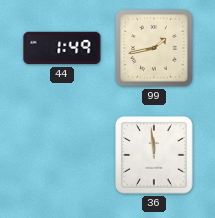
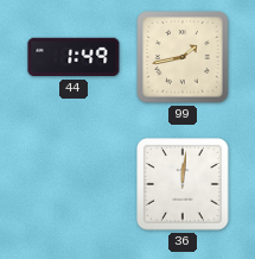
36: 11:59 -> 12:01
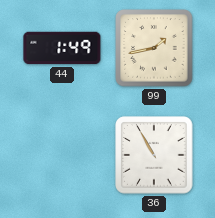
36: 12:01 -> 10:55
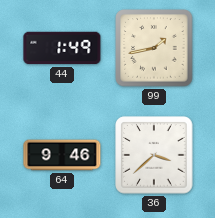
64: none -> 9:46
36: 10:55 -> 3:38
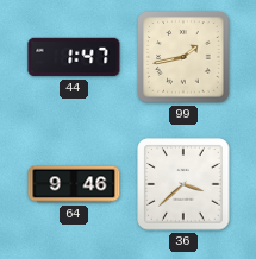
44: 1:49 -> 1:47
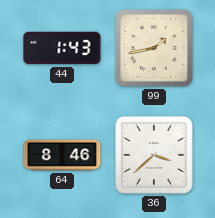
44: 1:47 -> 1:43
64: 9:46 -> 8:46
